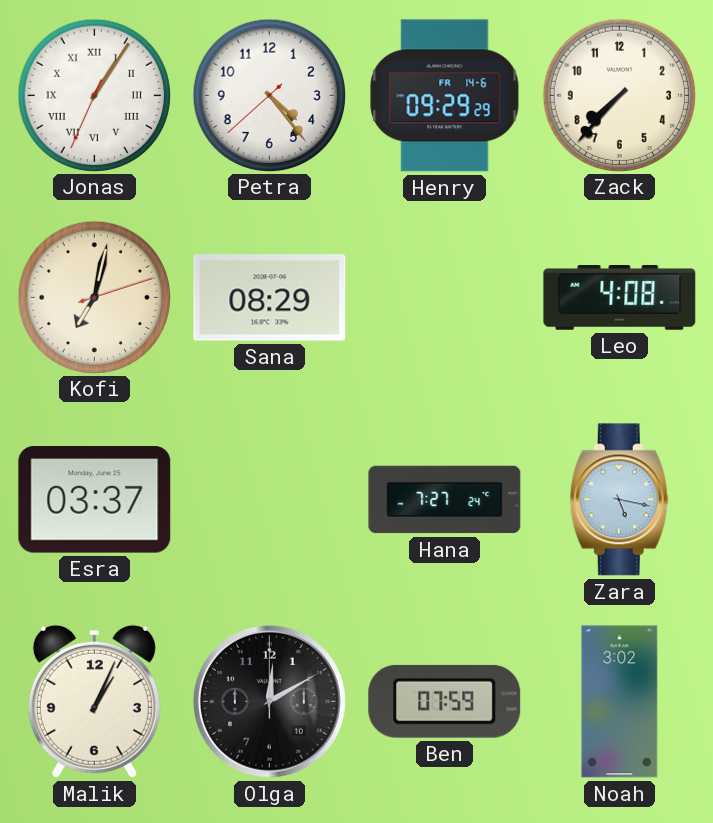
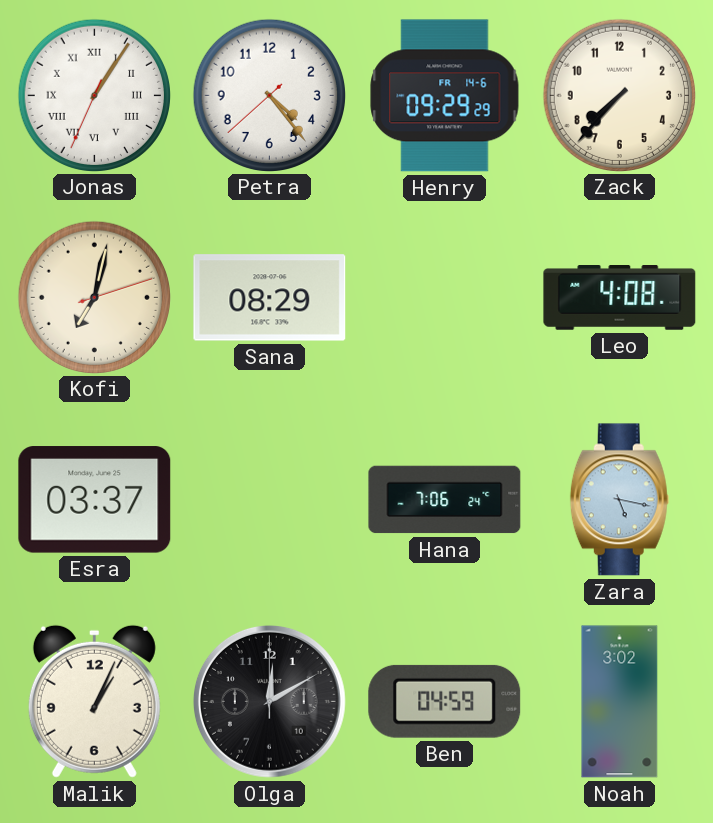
Hana: 7:27 -> 7:06
Ben: 07:59 -> 04:59
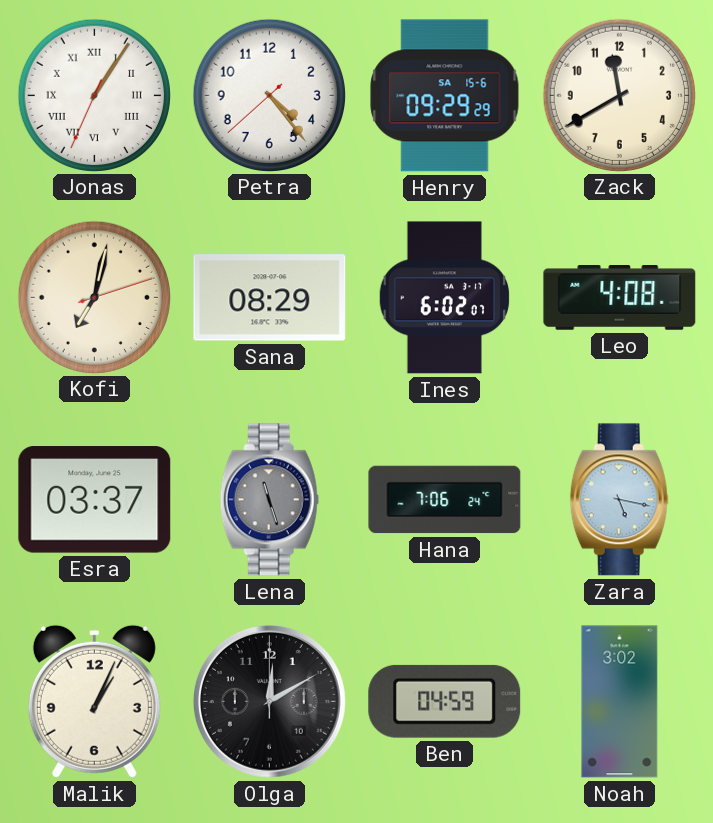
Henry date: FR 14-6 -> SA 15-6
Zack: 7:37 -> 11:40
Ines: none -> 6:02
Lena: none -> 11:27
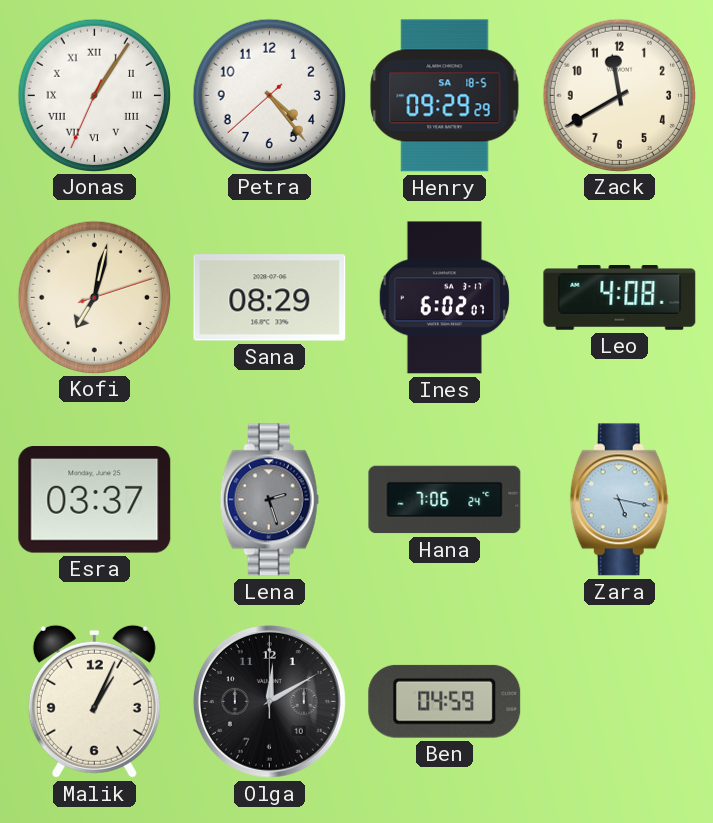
Henry date: SA 15-6 -> SA 18-5
Lena: 11:27 -> 2:27
Noah: 3:02 -> none
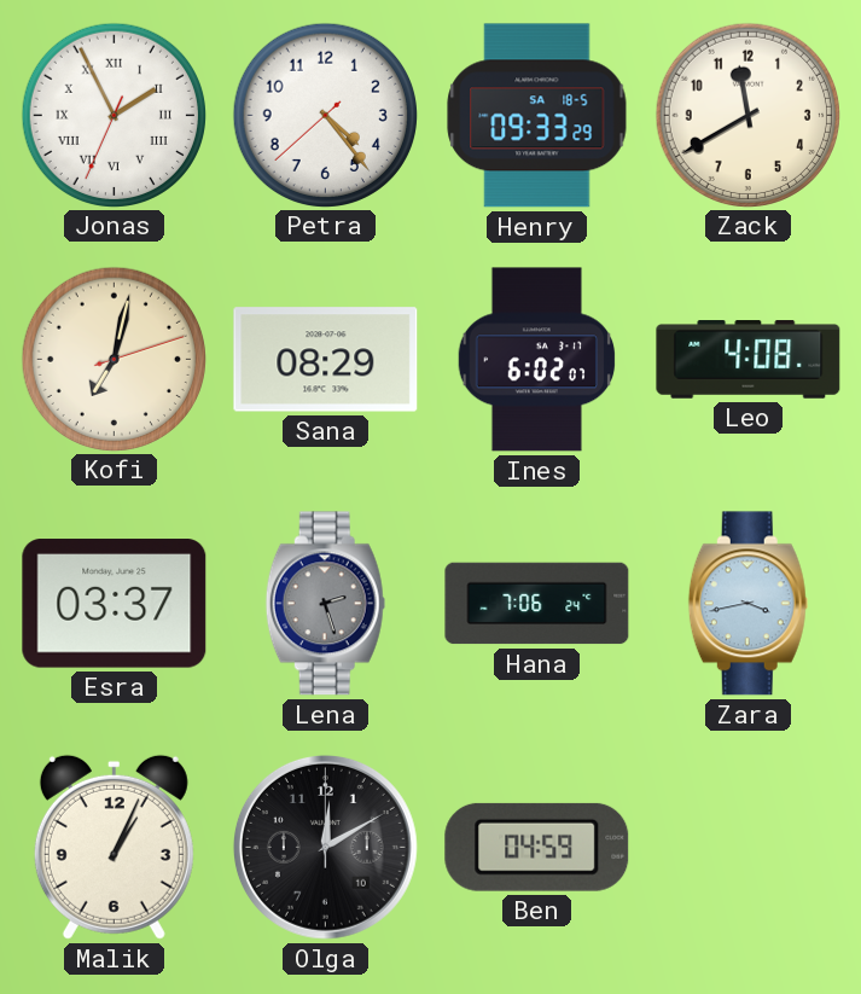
Jonas: 1:05 -> 1:55
Henry: 09:29 -> 09:33
Zara: 5:17 -> 3:43
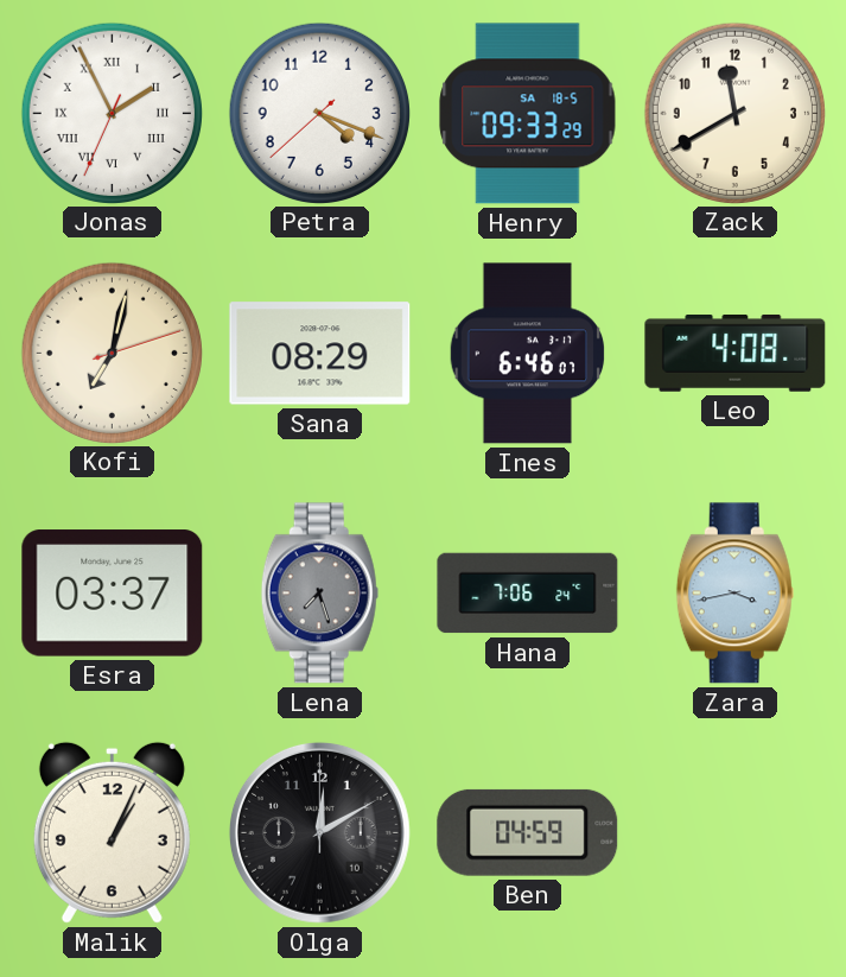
Petra: 4:23 -> 4:18
Ines: 6:02 -> 6:46
Lena: 2:27 -> 7:27
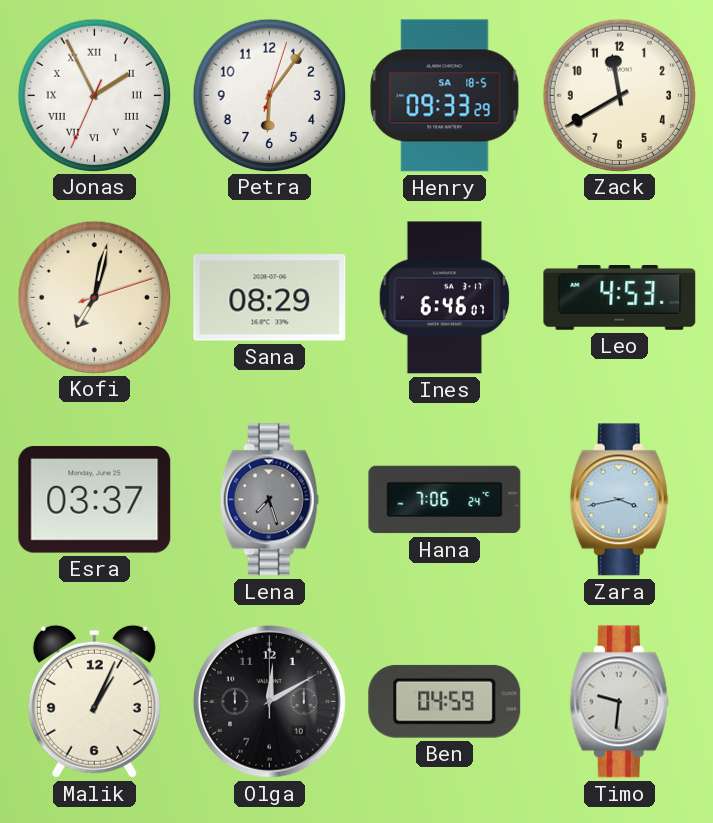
Petra: 4:18 -> 6:06
Leo: 4:08 -> 4:53
Timo: none -> 9:31
